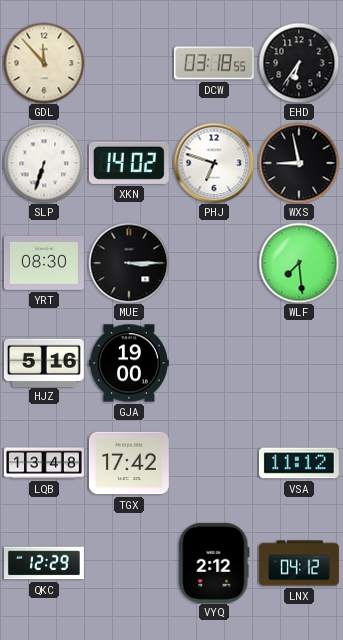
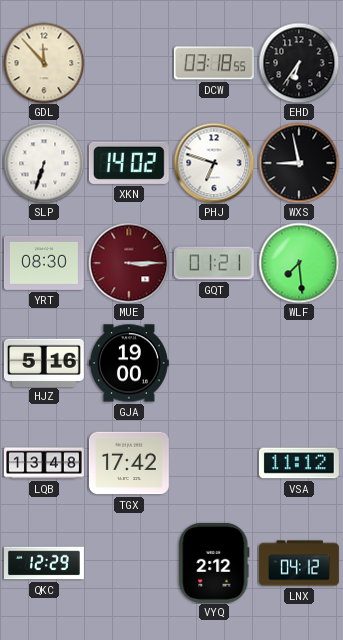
MUE dial: black -> burgundy
GQT: none -> 01:21
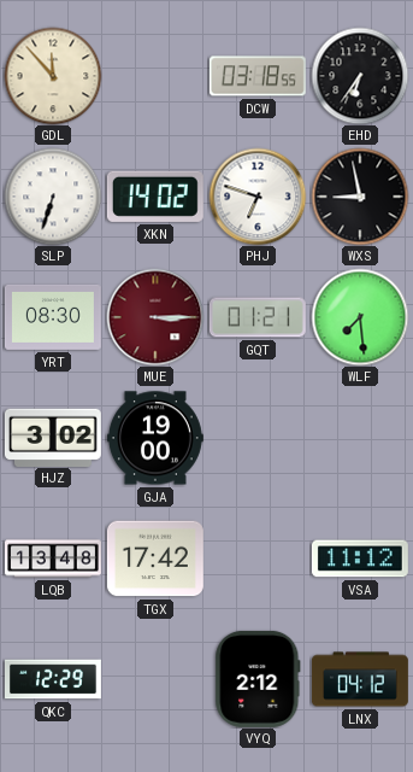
HJZ: 5:16 -> 3:02
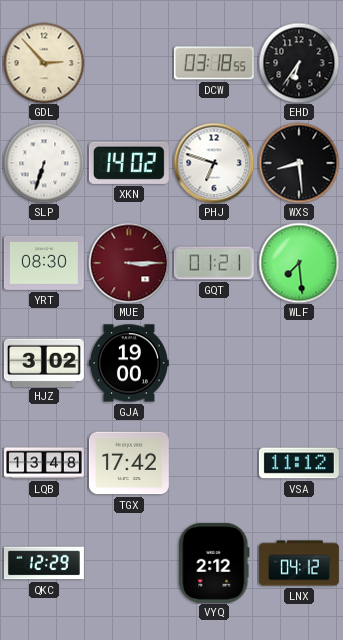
GDL: 11:53 -> 2:53
WXS: 8:58 -> 8:29
